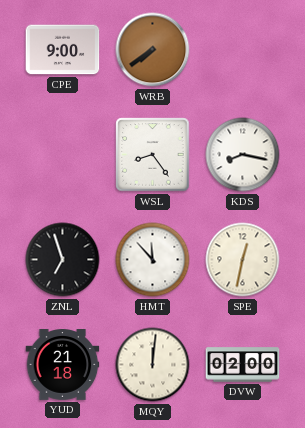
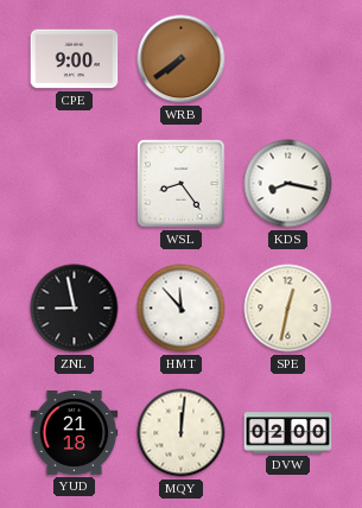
ZNL: 6:57 -> 8:58
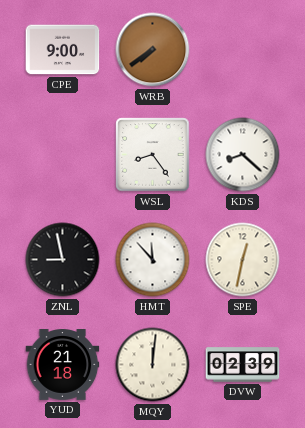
KDS: 8:17 -> 8:22
DVW: 02:00 -> 02:39
